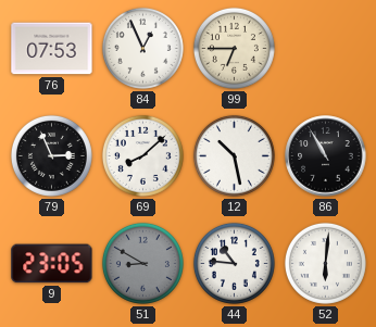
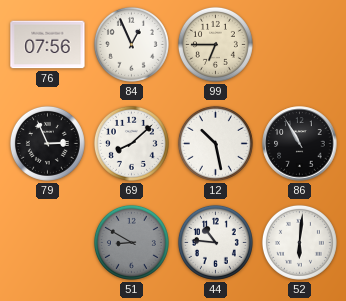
76: 07:53 -> 07:56
9: 23:05 -> none
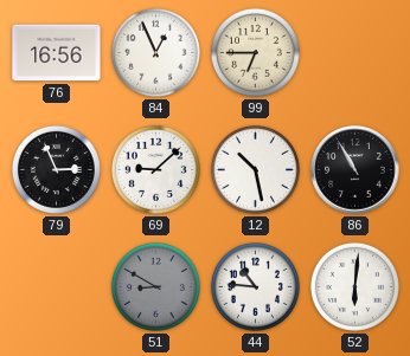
76: 07:56 -> 16:56
69: 8:08 -> 9:08
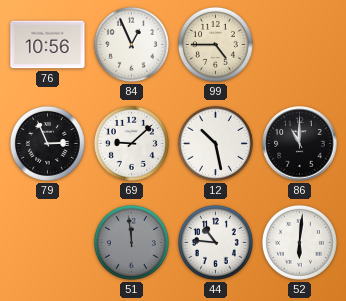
76: 16:56 -> 10:56
99: 6:45 -> 4:45
86: 10:55 -> 11:00
51: 8:50 -> 11:59
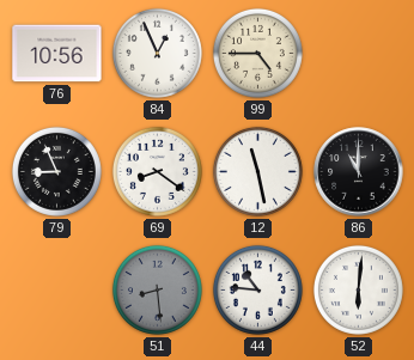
79: 2:56 -> 8:56
69: 9:08 -> 8:21
12: 10:28 -> 11:28
51: 11:59 -> 8:29
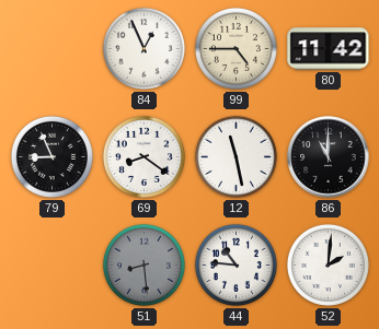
76: 10:56 -> none
80: none -> 11:42
52: 6:01 -> 2:01
